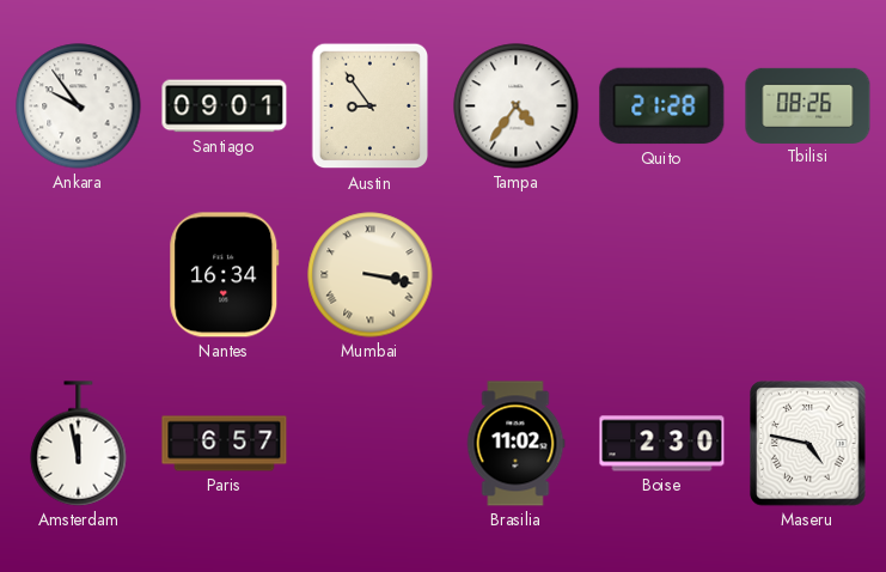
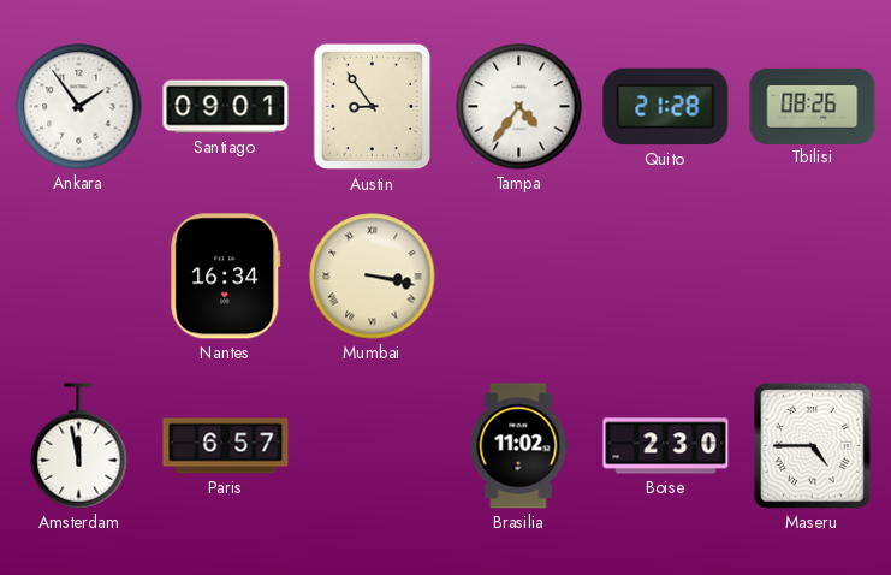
Ankara: 9:54 -> 1:54
Maseru: 4:47 -> 4:45
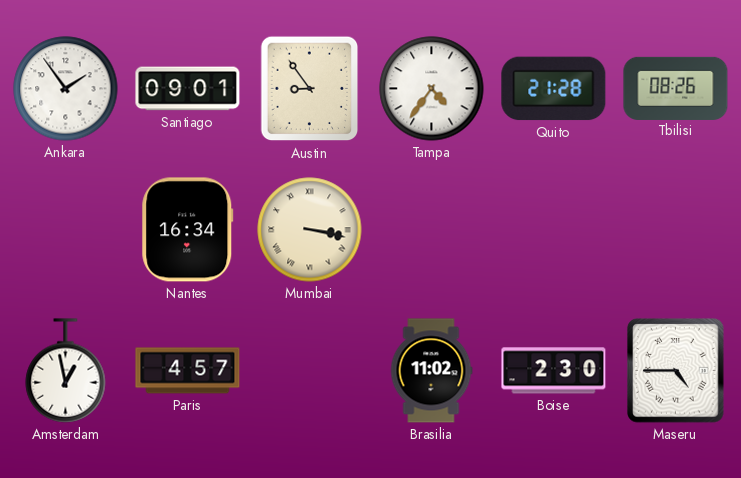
Amsterdam: 11:58 -> 12:58
Paris: 6:57 -> 4:57
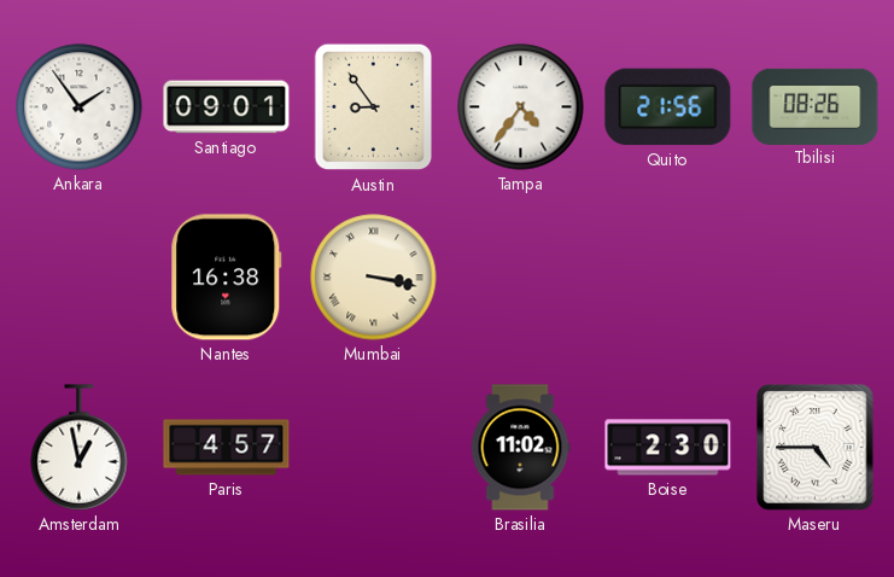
Quito: 21:28 -> 21:56
Nantes: 16:34 -> 16:38
